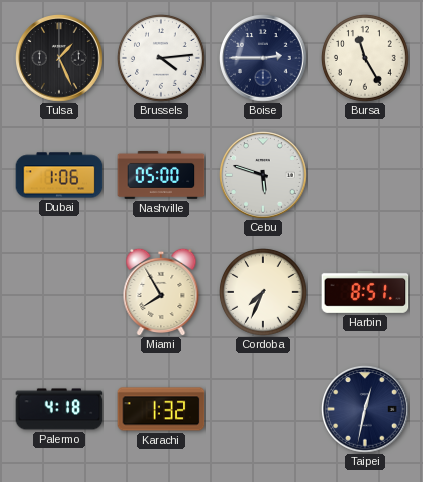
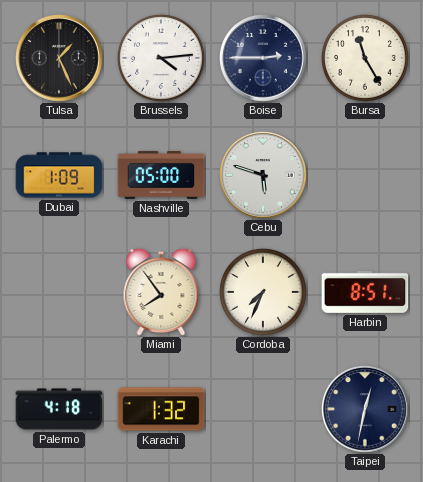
Dubai: 1:06 -> 1:09
Miami: 7:55 -> 7:54
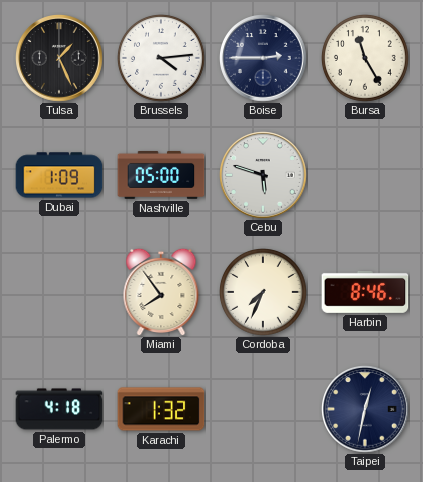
Harbin: 8:51 -> 8:46
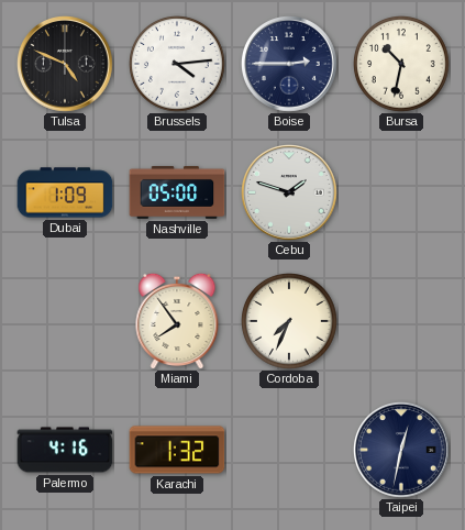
Tulsa: 1:26 -> 4:49
Bursa: 11:25 -> 10:32
Cebu: 5:48 -> 1:48
Harbin: 8:46 -> none
Palermo: 4:18 -> 4:16
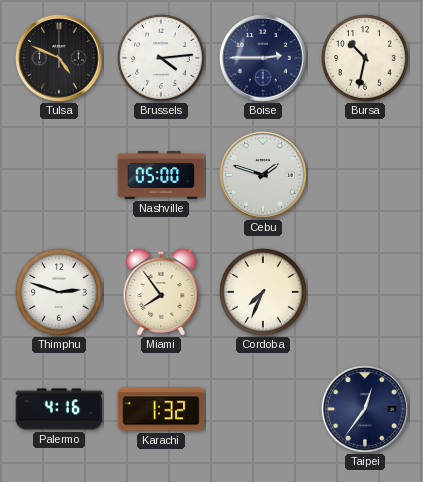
Dubai: 1:09 -> none
Thimphu: none -> 2:48
Taipei: 12:32 -> 12:36
